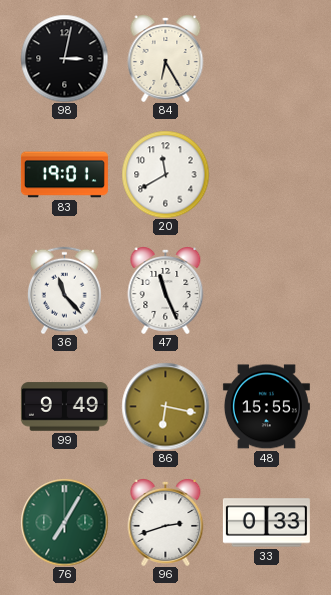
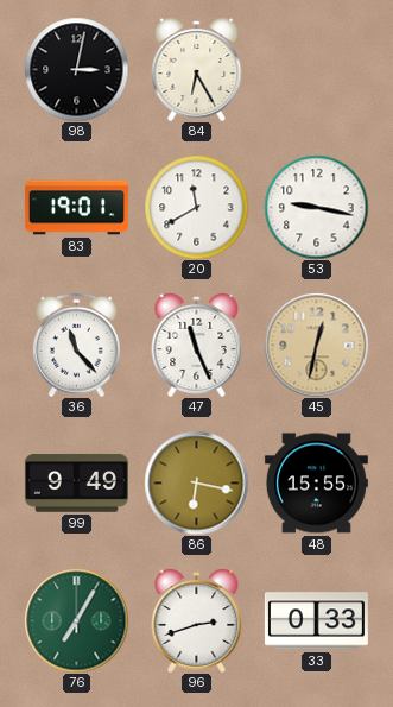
53: none -> 9:17
45: none -> 12:32
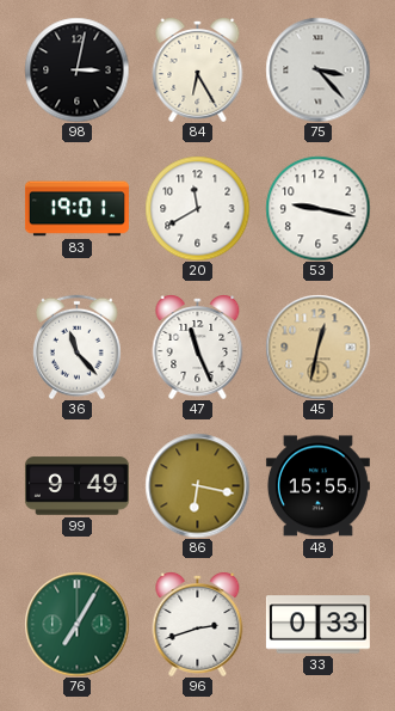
75: none -> 3:23
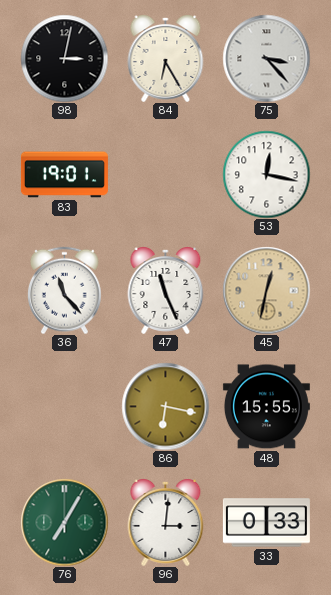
20: 11:40 -> none
53: 9:17 -> 12:17
99: 9:49 -> none
96: 2:42 -> 3:01
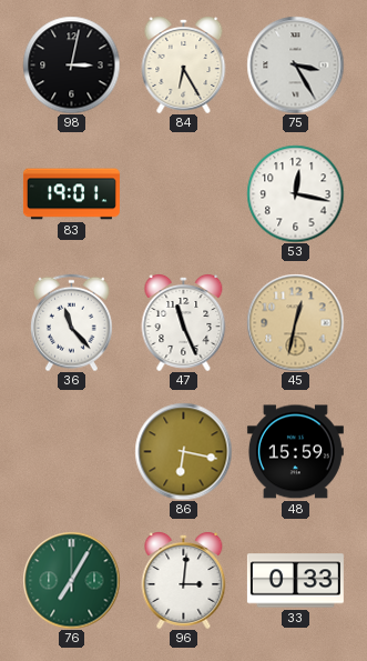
75: 3:23 -> 3:25
48: 15:55 -> 15:59
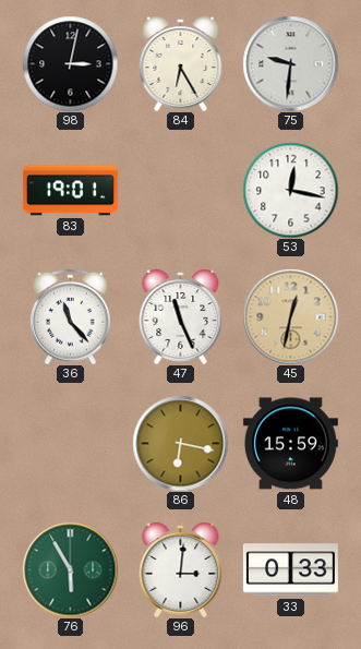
75: 3:25 -> 9:31
76: 7:05 -> 5:55
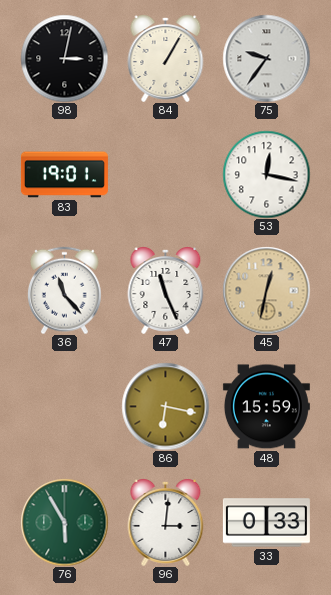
84: 6:25 -> 1:05
75: 9:31 -> 9:36
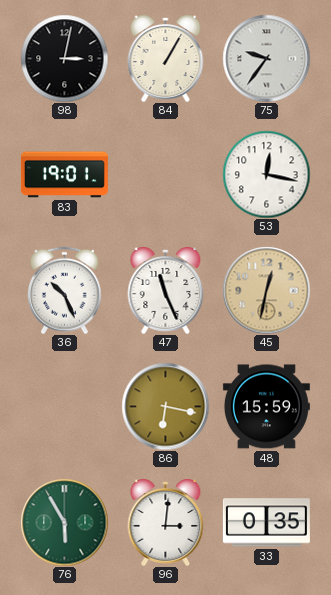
36: 11:23 -> 10:26
33: 0:33 -> 0:35
